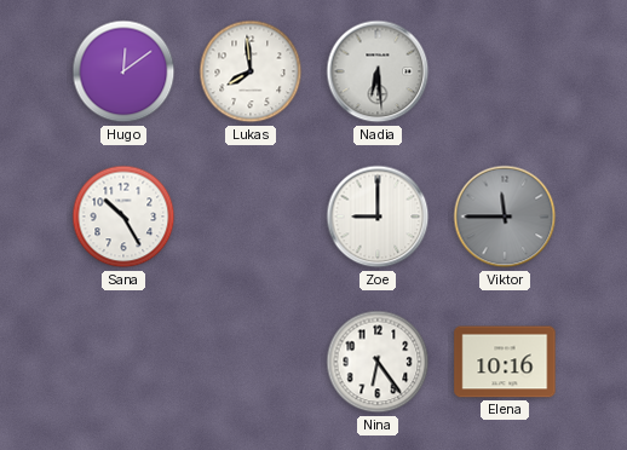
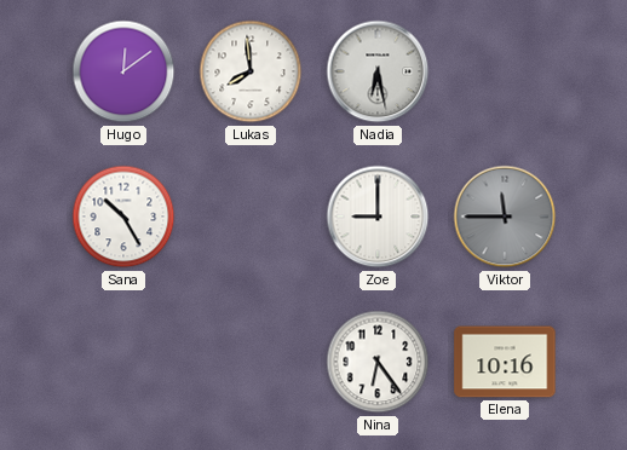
Nadia: 6:29 -> 6:28
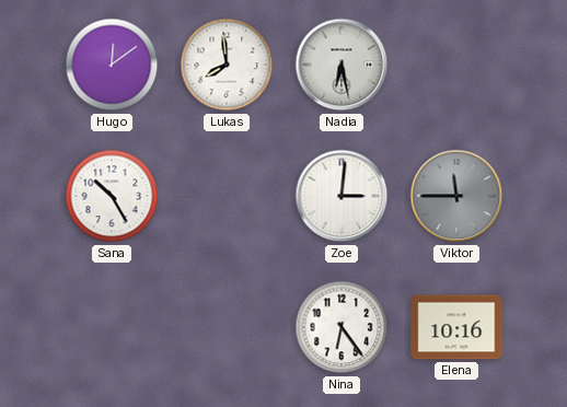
Zoe: 9:00 -> 3:01
